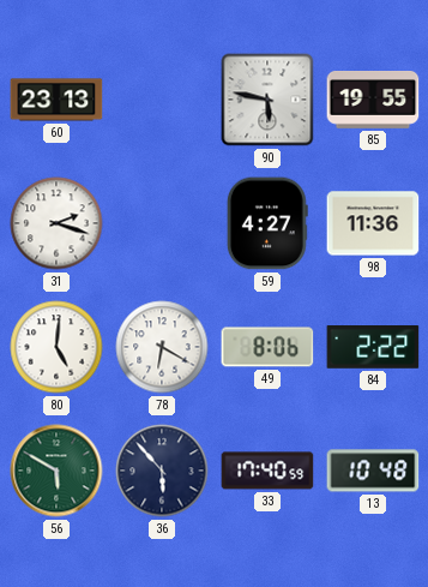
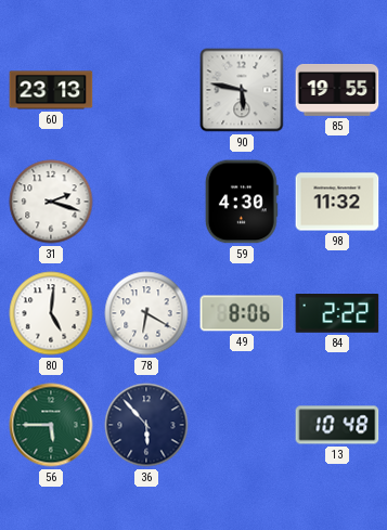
59: 4:27 -> 4:30
98: 11:36 -> 11:32
56: 5:50 -> 5:45
33: 17:40 -> none
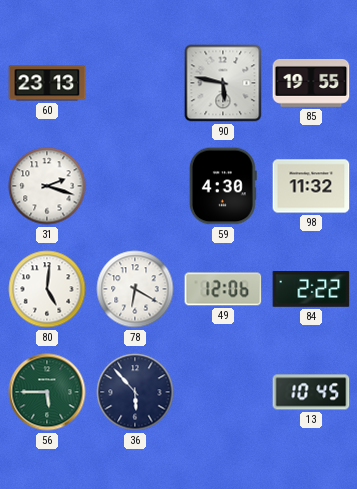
49: 8:06 -> 12:06
13: 10:48 -> 10:45
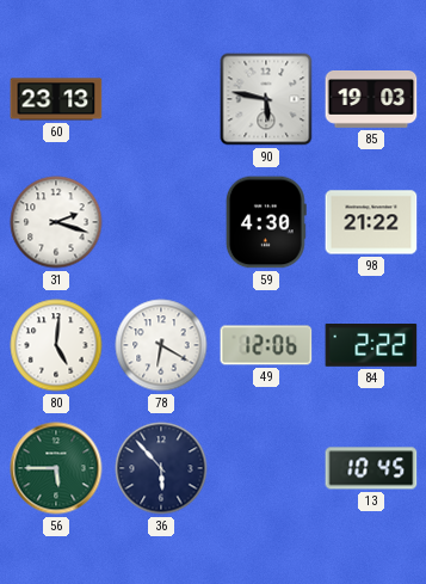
85: 19:55 -> 19:03
98: 11:32 -> 21:22
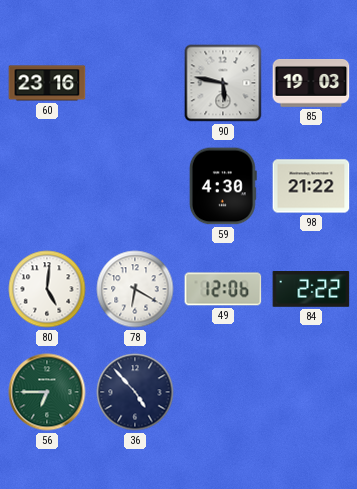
60: 23:13 -> 23:16
31: 2:18 -> none
56: 5:45 -> 6:45
36: 5:53 -> 4:53
13: 10:45 -> none
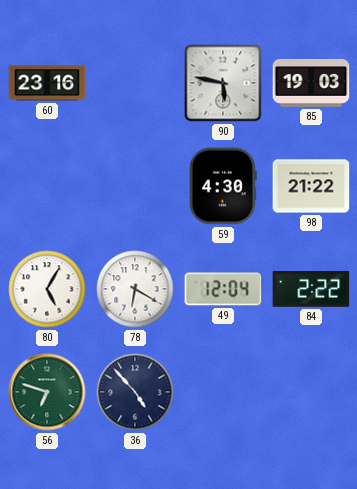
80: 5:01 -> 5:05
49: 12:06 -> 12:04
56: 6:45 -> 6:48
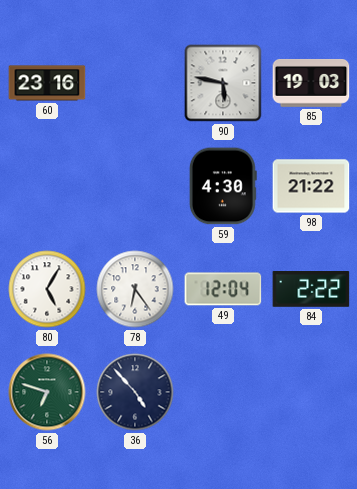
78: 6:20 -> 6:24
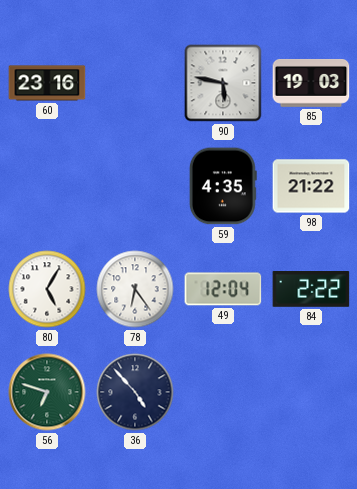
59: 4:30 -> 4:35
